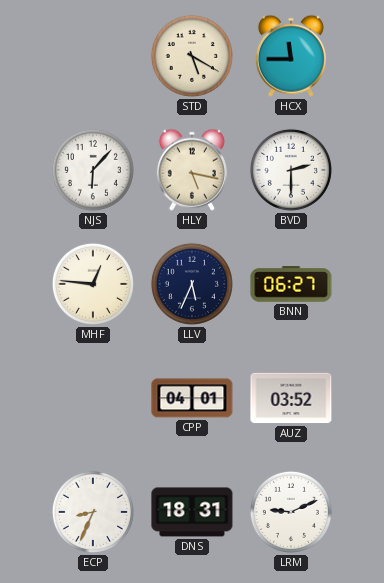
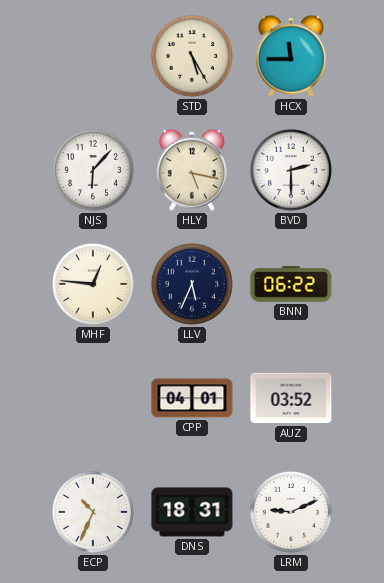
STD: 5:20 -> 5:25
BNN: 06:27 -> 06:22
ECP: 8:34 -> 10:34
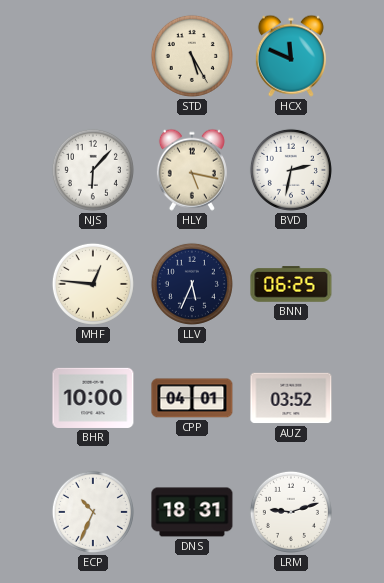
HCX: 11:45 -> 11:49
BVD: 2:30 -> 2:32
BNN: 06:22 -> 06:25
BHR: none -> 10:00
LRM: 9:11 -> 9:12
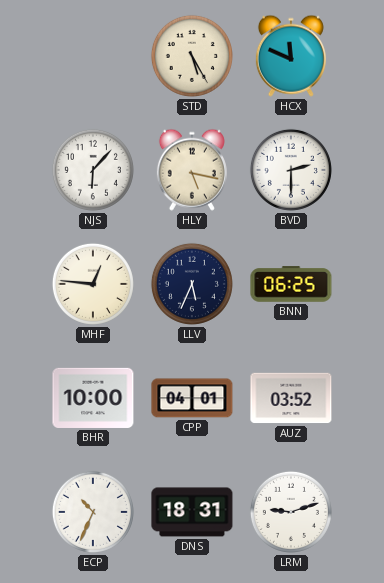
BVD: 2:32 -> 2:30
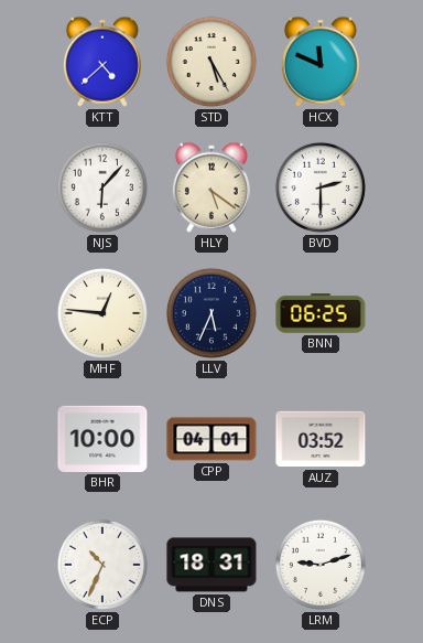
KTT: none -> 4:38
HLY: 5:17 -> 5:21
